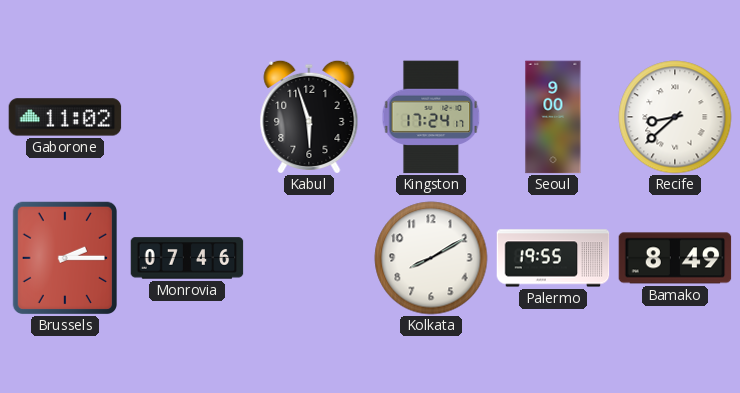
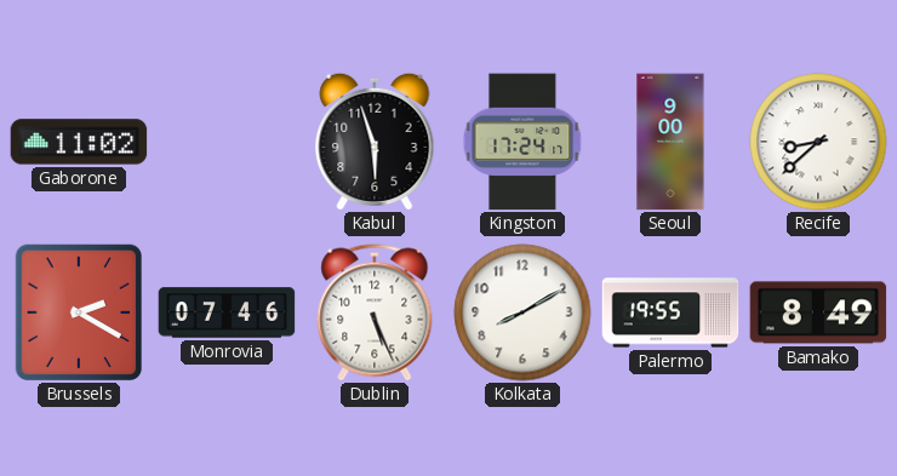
Brussels: 2:15 -> 2:20
Dublin: none -> 5:26
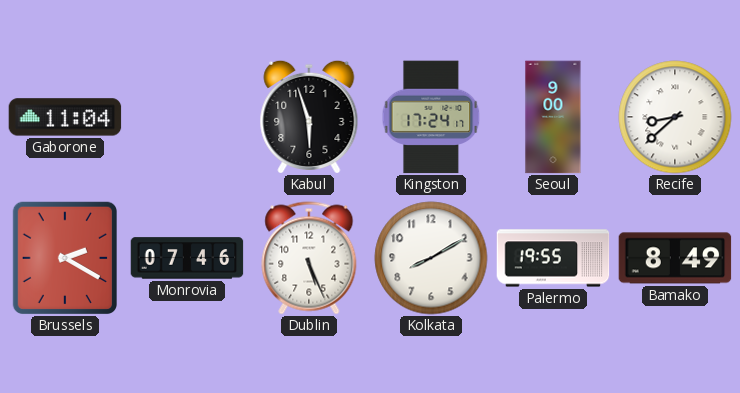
Gaborone: 11:02 -> 11:04
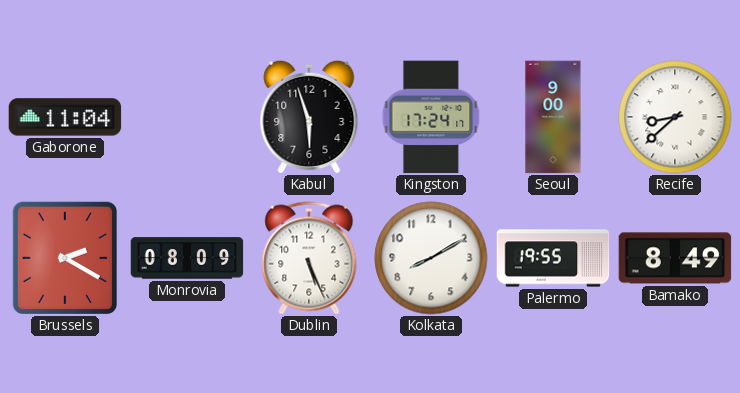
Monrovia: 07:46 -> 08:09
